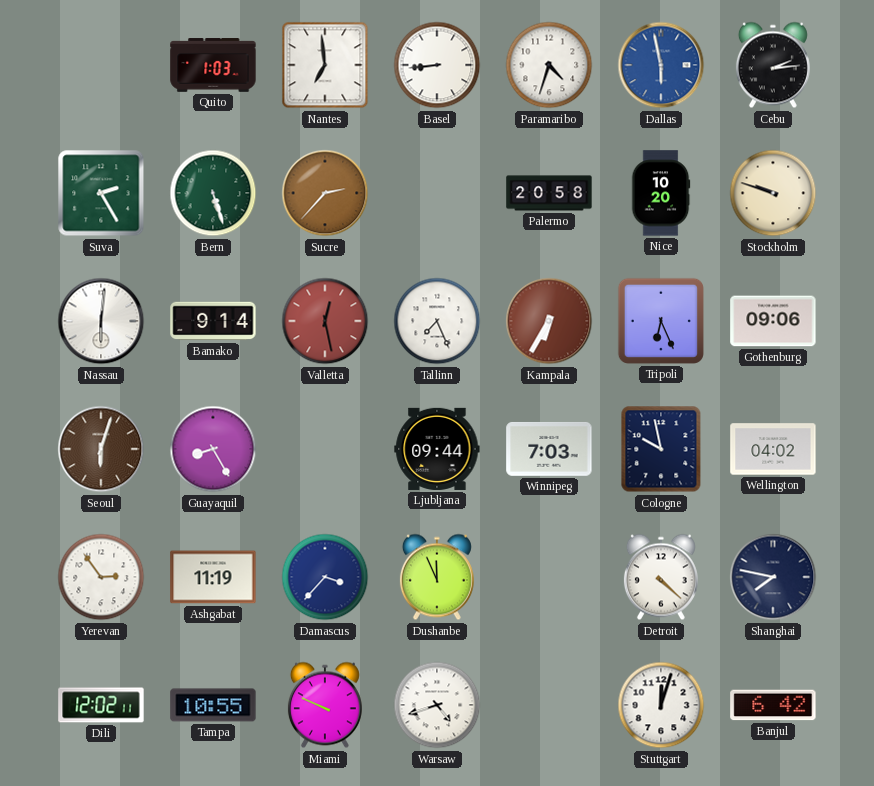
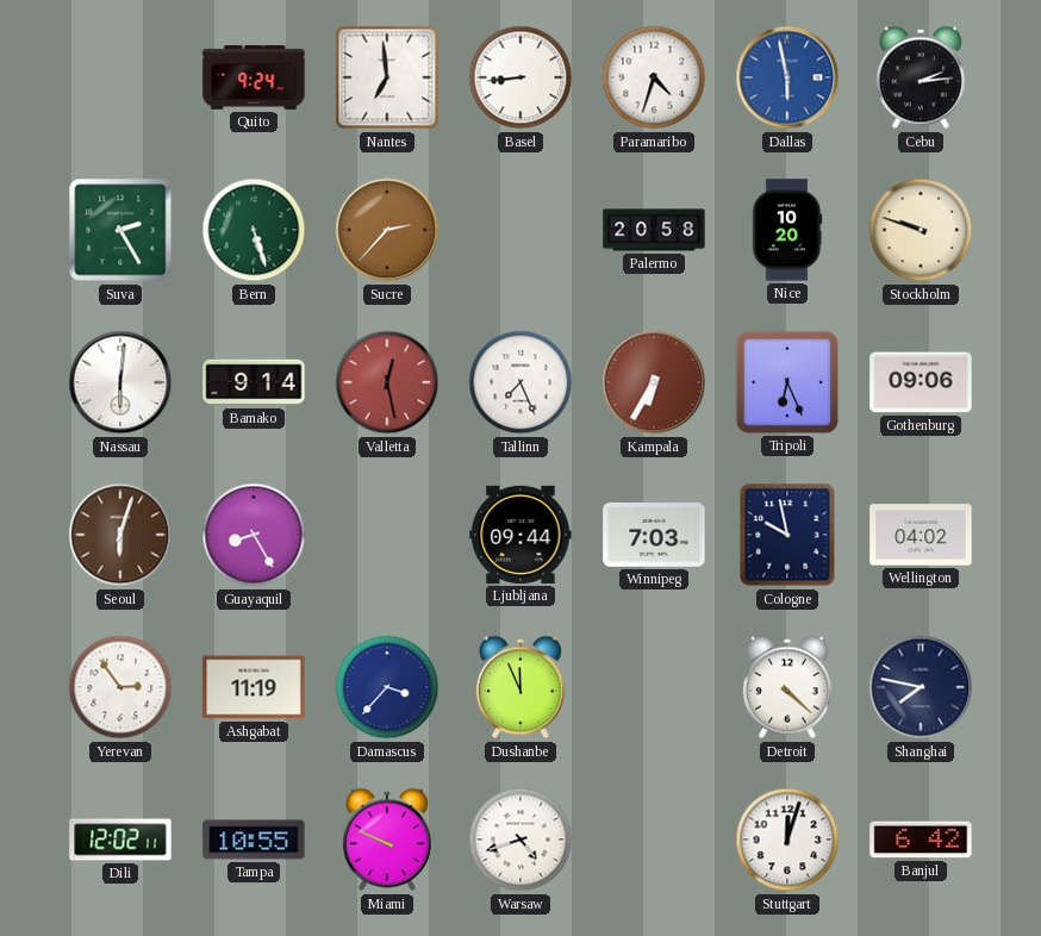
Quito: 1:03 -> 9:24
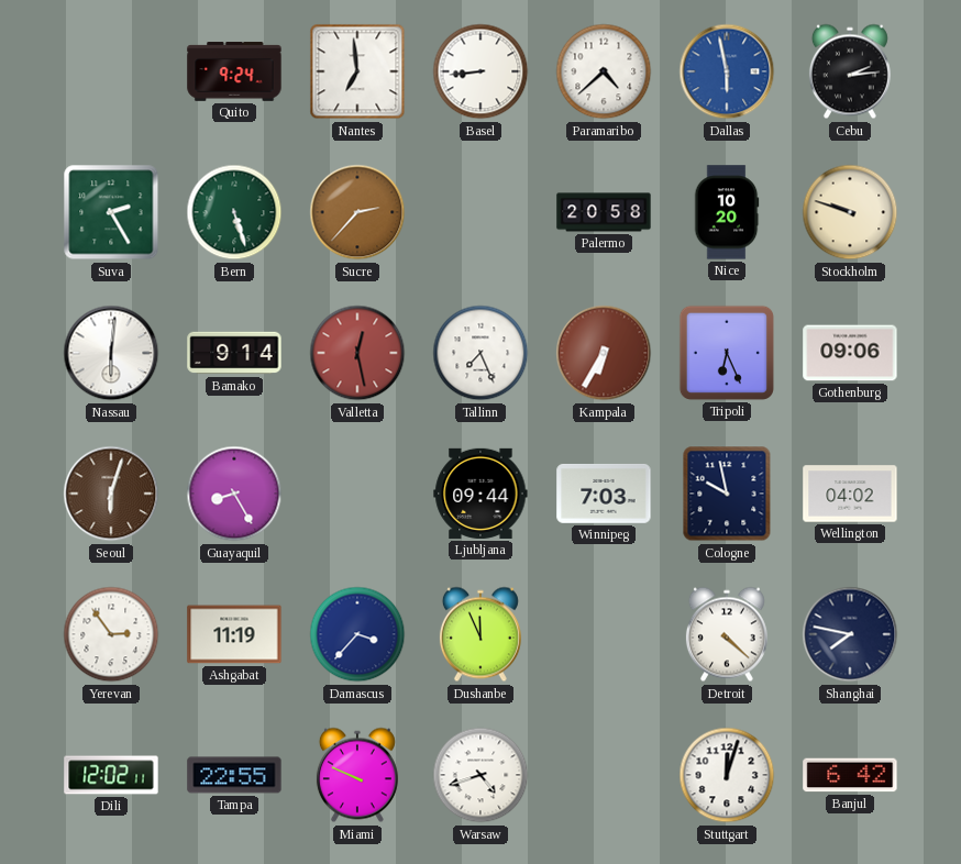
Paramaribo: 4:33 -> 4:38
Tampa: 10:55 -> 22:55
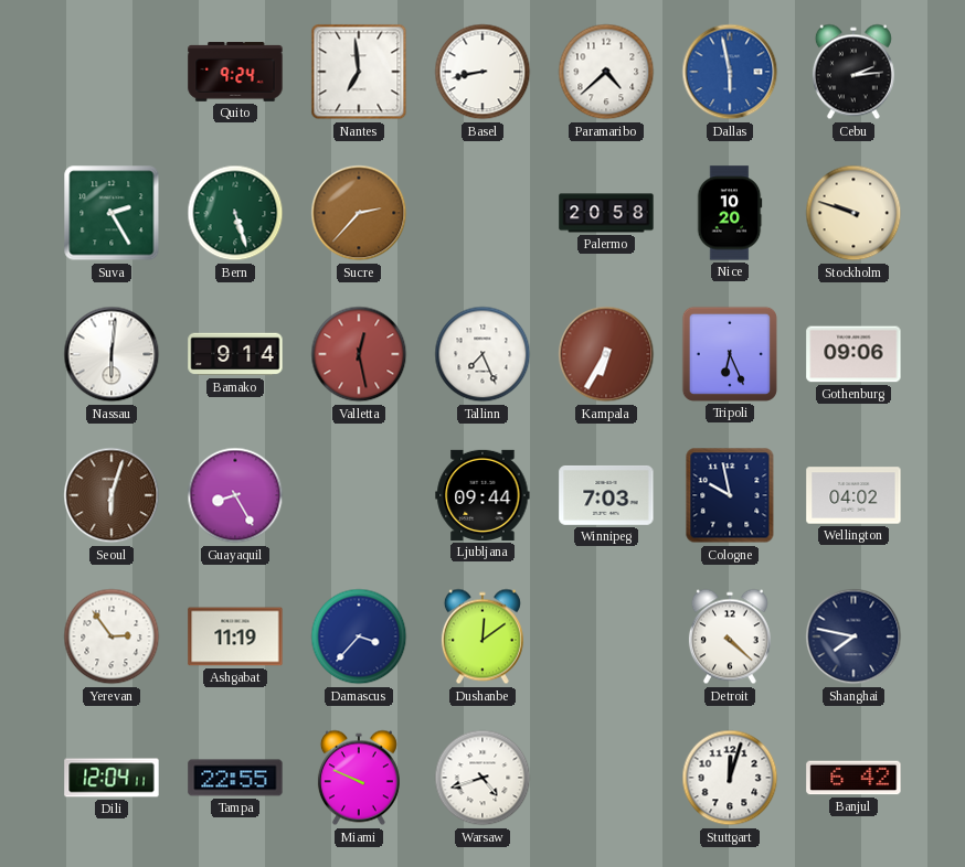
Basel: 8:44 -> 8:43
Dushanbe: 11:56 -> 12:09
Dili: 12:02 -> 12:04
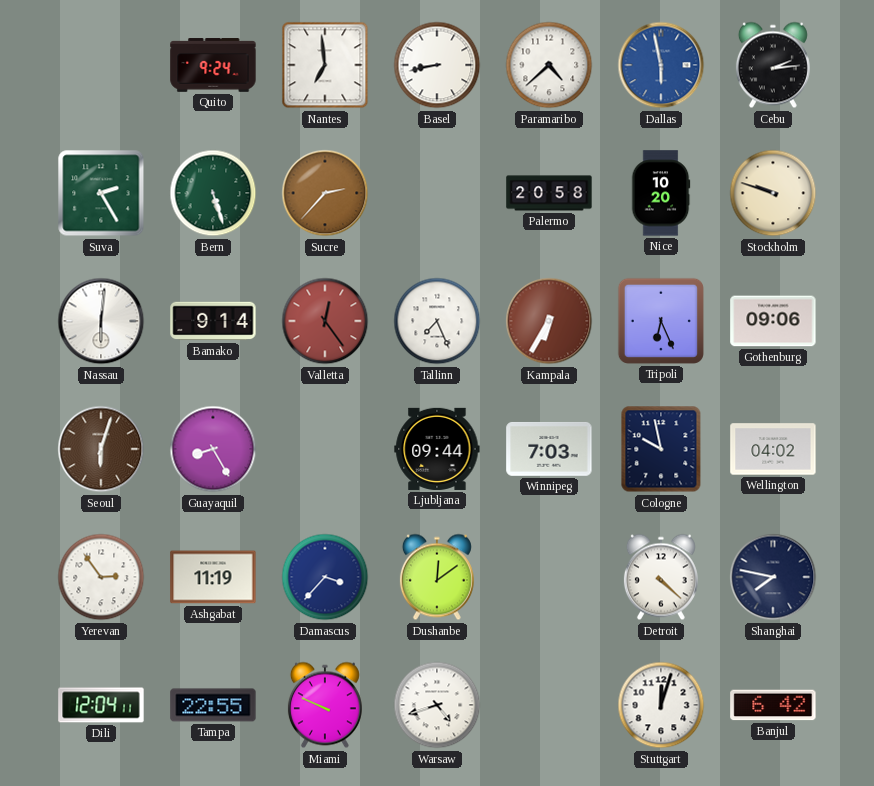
Valletta: 12:28 -> 12:24
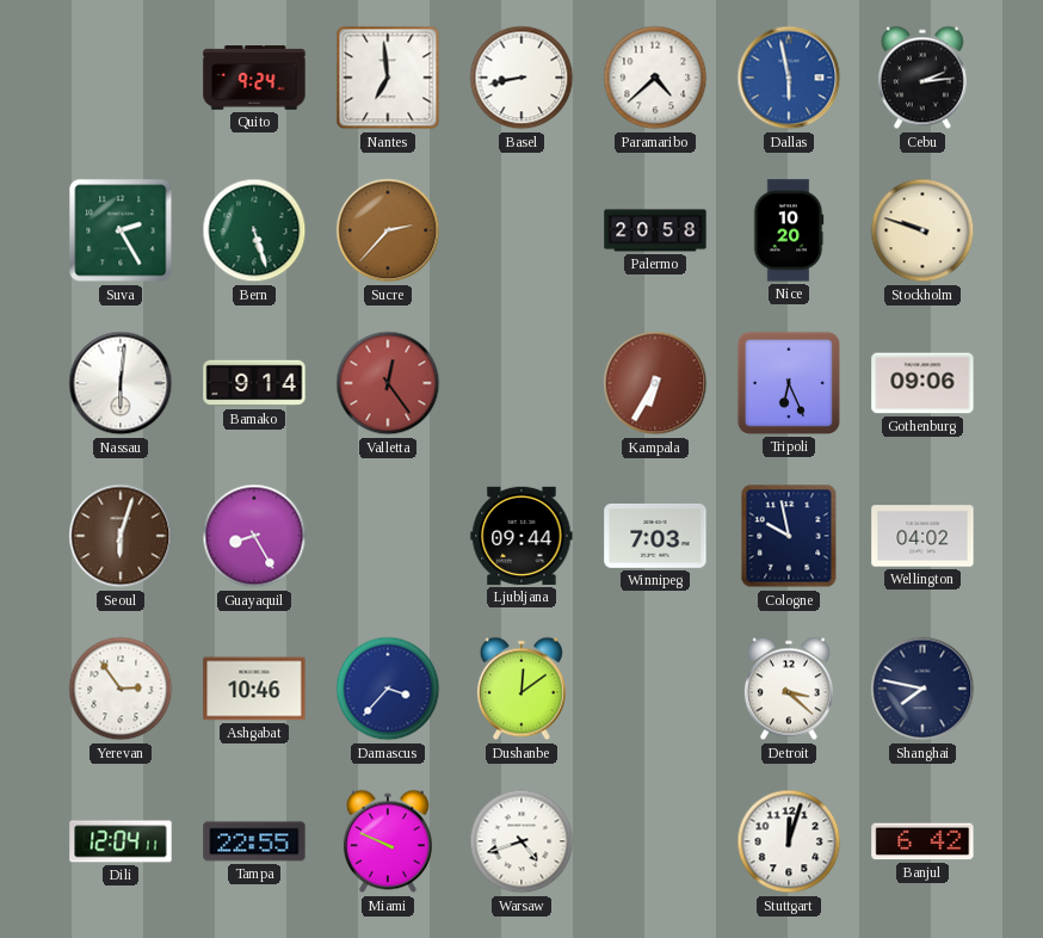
Tallinn: 7:26 -> none
Ashgabat: 11:19 -> 10:46
Detroit: 4:22 -> 3:22
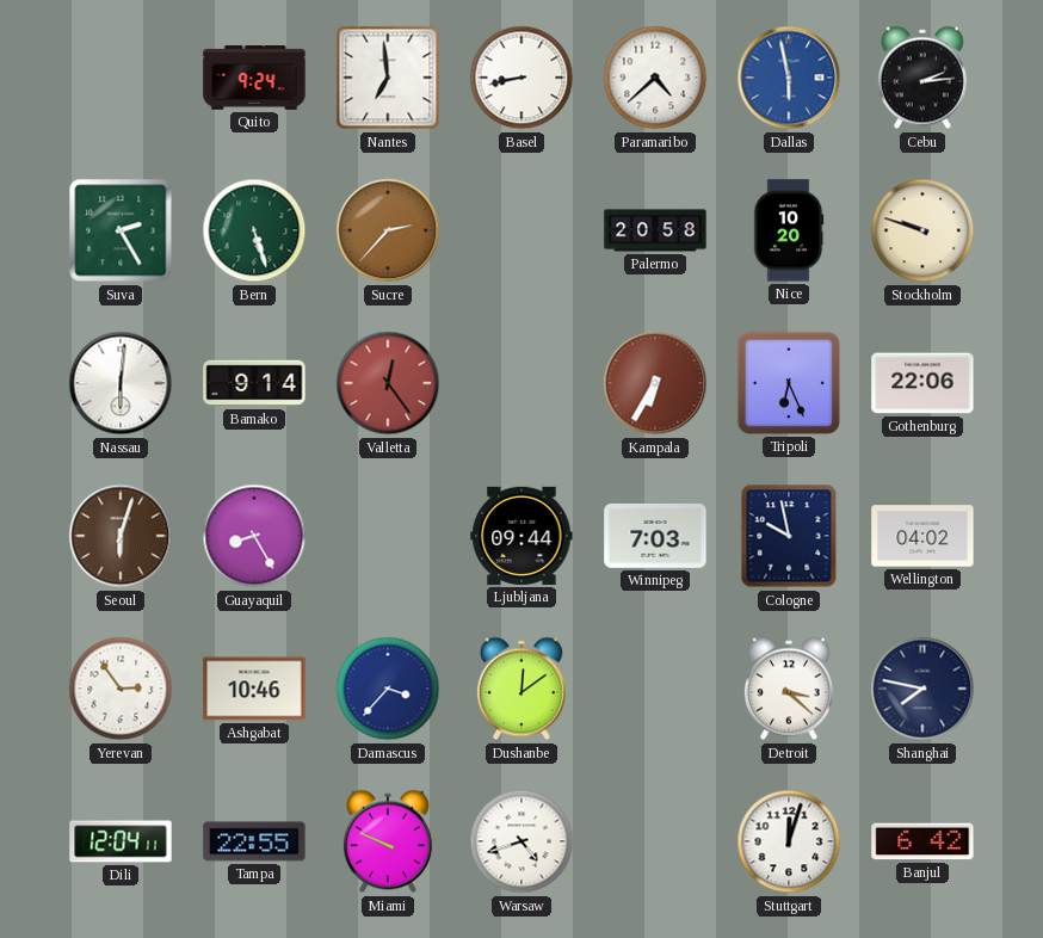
Gothenburg: 09:06 -> 22:06
